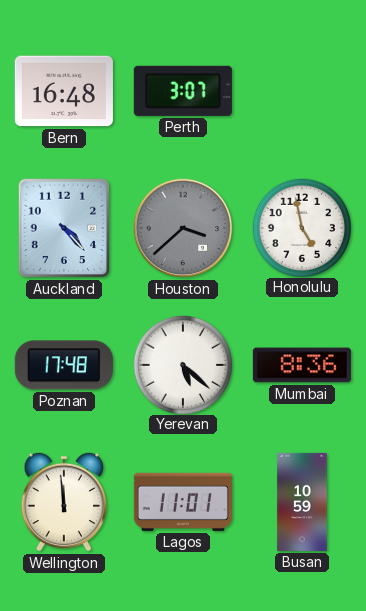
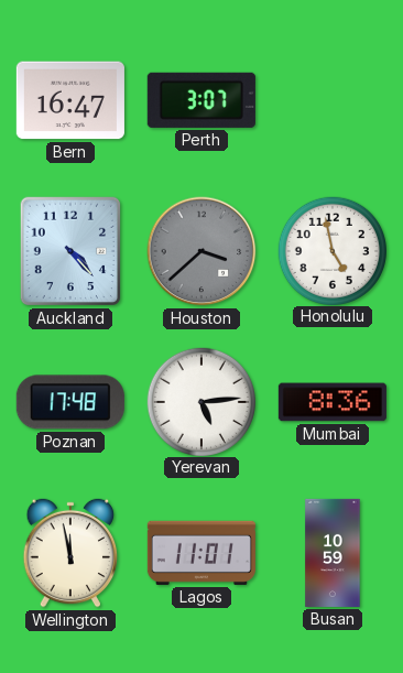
Bern: 16:48 -> 16:47
Yerevan: 5:22 -> 5:14
Wellington: 11:59 -> 11:58
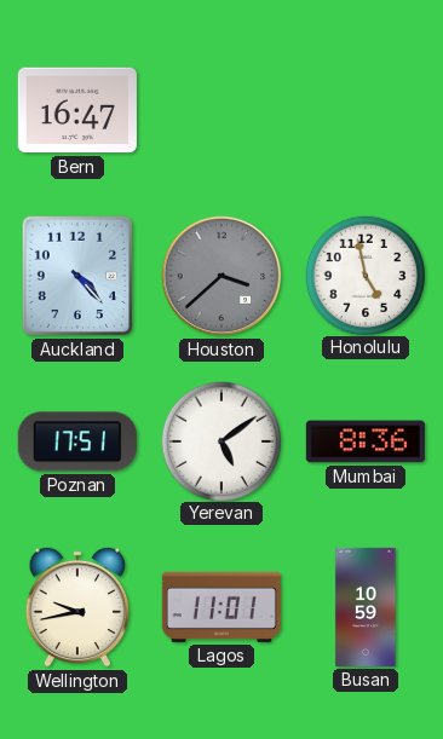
Perth: 3:07 -> none
Poznan: 17:48 -> 17:51
Yerevan: 5:14 -> 5:09
Wellington: 11:58 -> 9:43
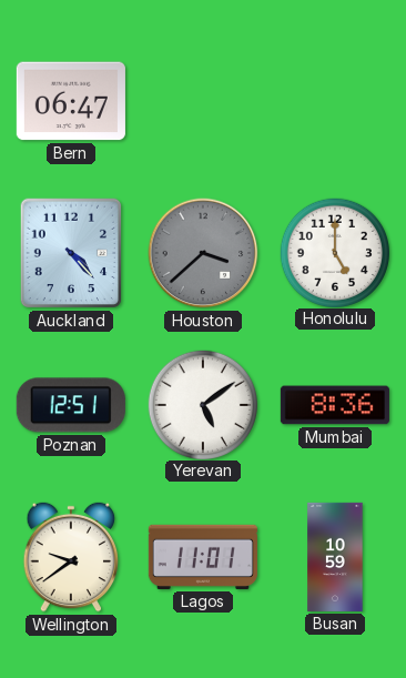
Bern: 16:47 -> 06:47
Honolulu: 4:58 -> 5:00
Poznan: 17:51 -> 12:51
Wellington: 9:43 -> 9:39
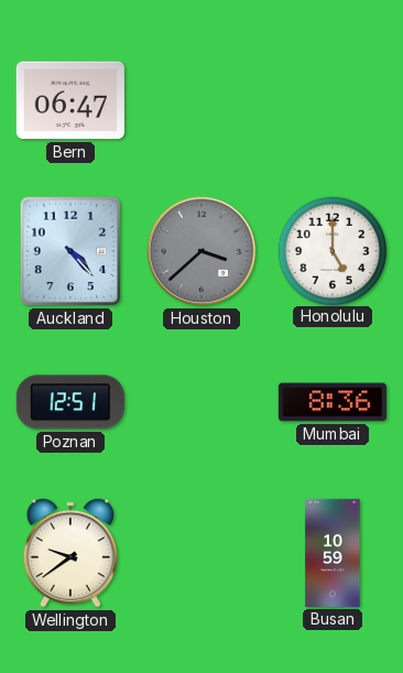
Yerevan: 5:09 -> none
Lagos: 11:01 -> none
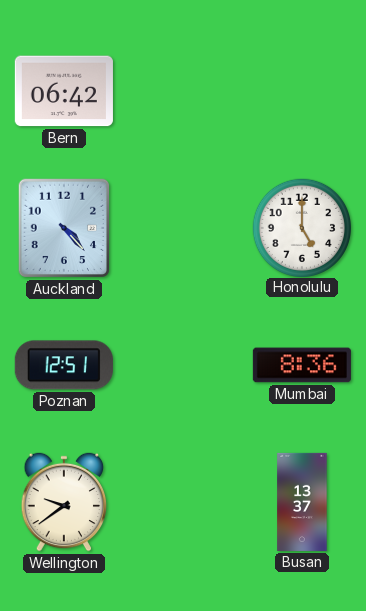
Bern: 06:47 -> 06:42
Houston: 3:38 -> none
Busan: 10:59 -> 13:37
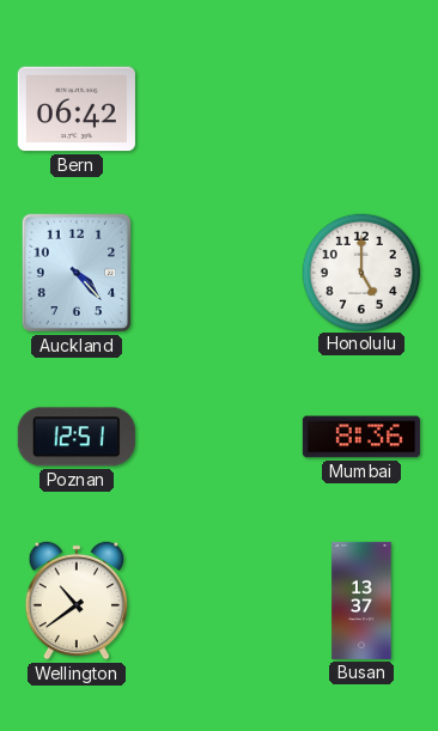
Wellington: 9:39 -> 10:39
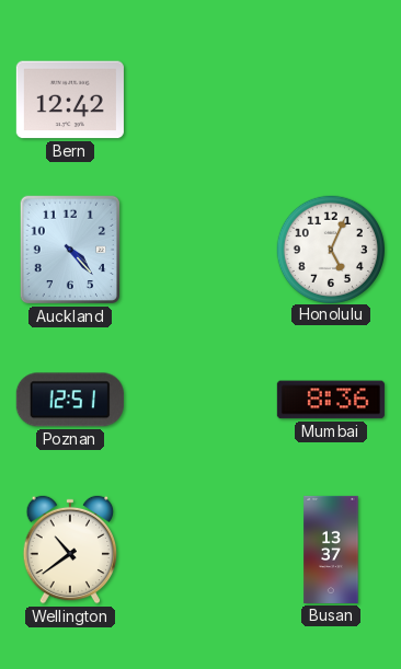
Bern: 06:42 -> 12:42
Honolulu: 5:00 -> 5:04
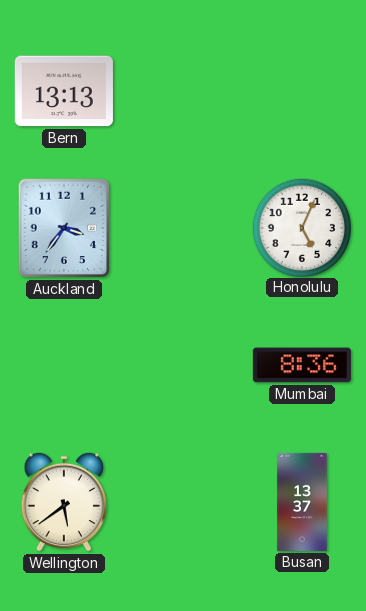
Bern: 12:42 -> 13:13
Auckland: 4:23 -> 3:36
Poznan: 12:51 -> none
Wellington: 10:39 -> 5:39
